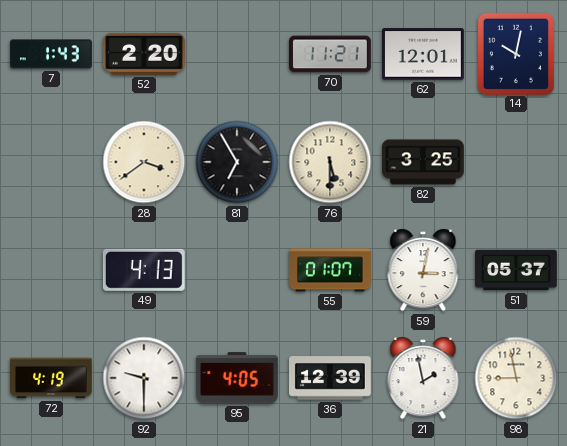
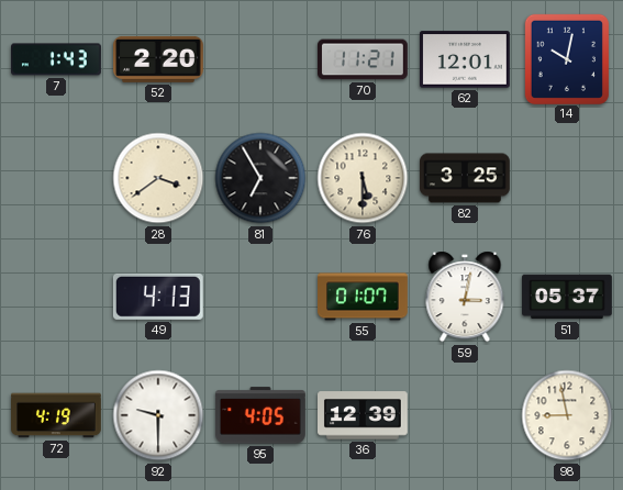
21: 1:58 -> none
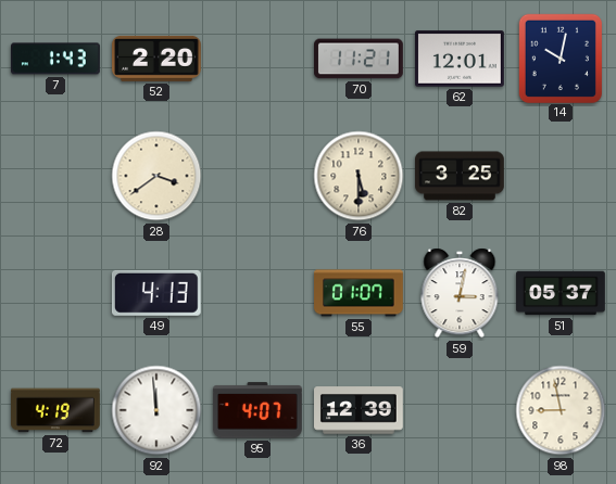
81: 6:55 -> none
92: 9:30 -> 11:59
95: 4:05 -> 4:07
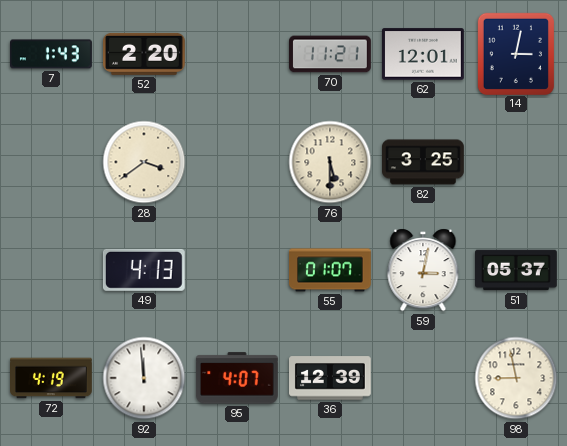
14: 10:02 -> 3:02
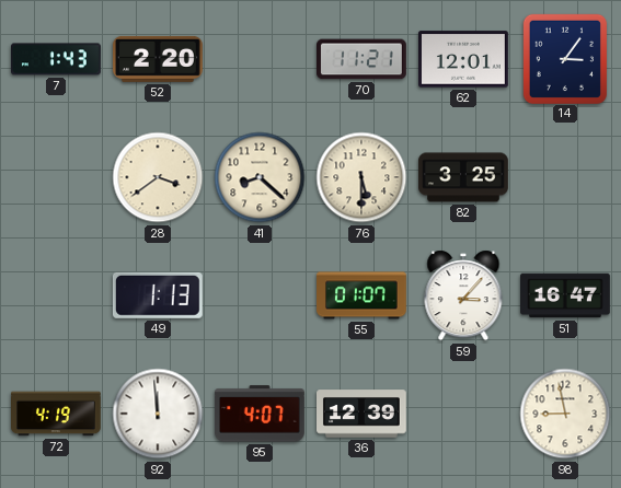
14: 3:02 -> 3:06
41: none -> 8:22
49: 4:13 -> 1:13
59: 3:02 -> 3:07
51: 05:37 -> 16:47
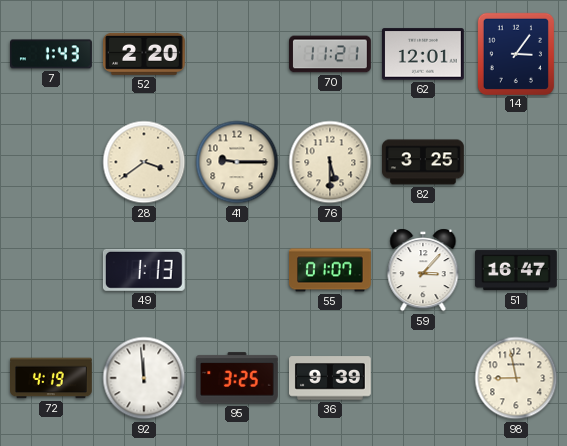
41: 8:22 -> 9:15
95: 4:07 -> 3:25
36: 12:39 -> 9:39
